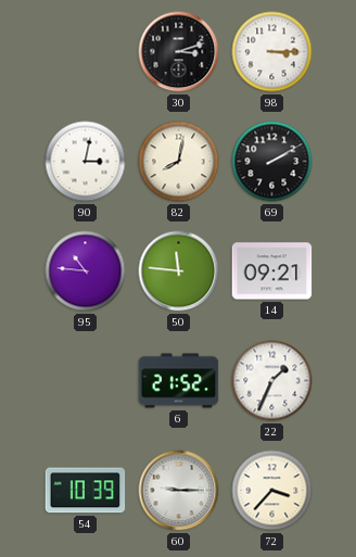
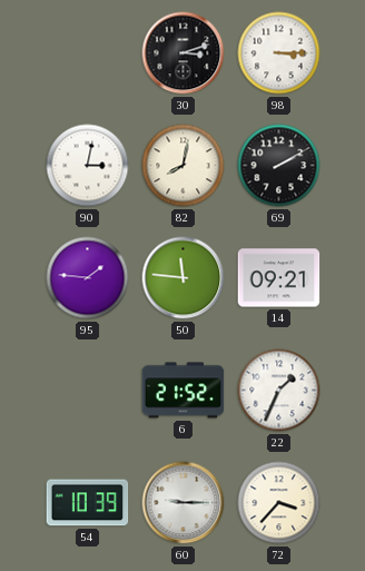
95: 10:46 -> 1:46
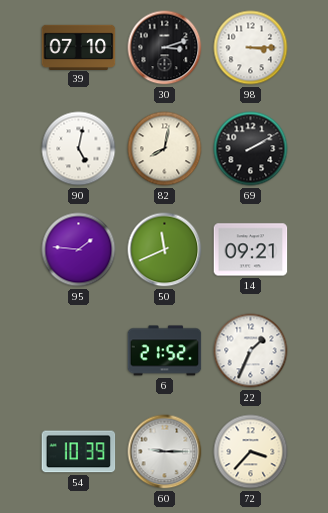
39: none -> 07:10
90: 3:02 -> 5:02
50: 11:46 -> 11:41
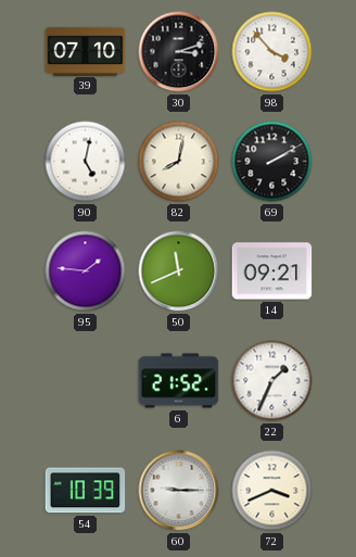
98: 3:15 -> 3:53
72: 3:37 -> 3:41
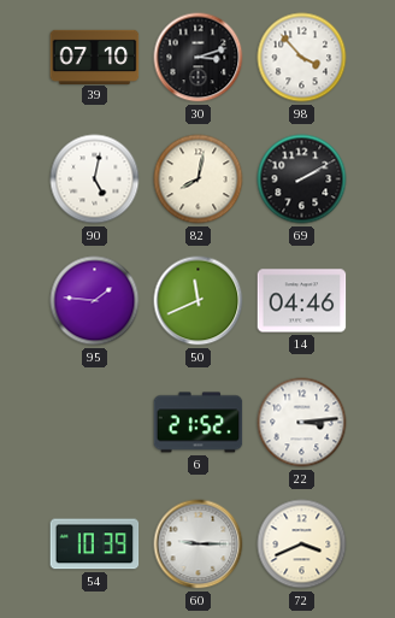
14: 09:21 -> 04:46
22: 1:34 -> 3:14
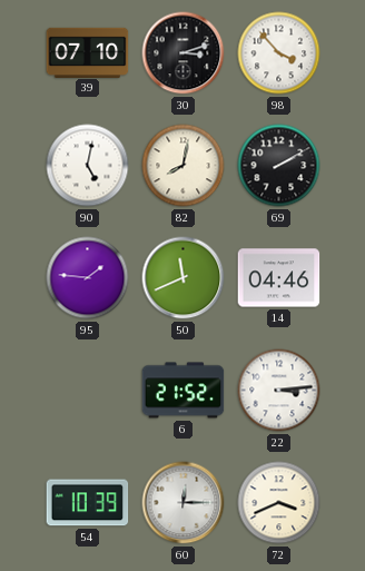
60: 9:15 -> 12:15
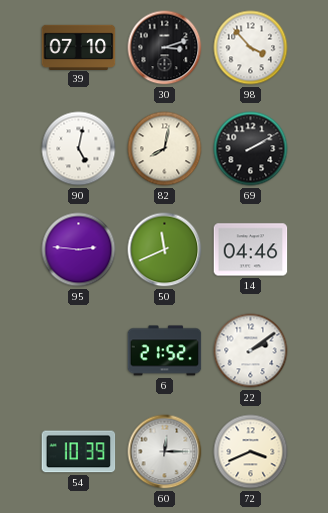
95: 1:46 -> 2:46
22: 3:14 -> 2:09
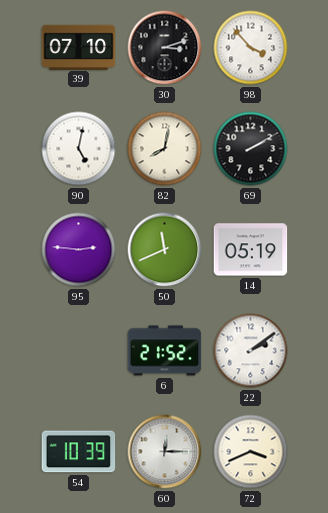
14: 04:46 -> 05:19
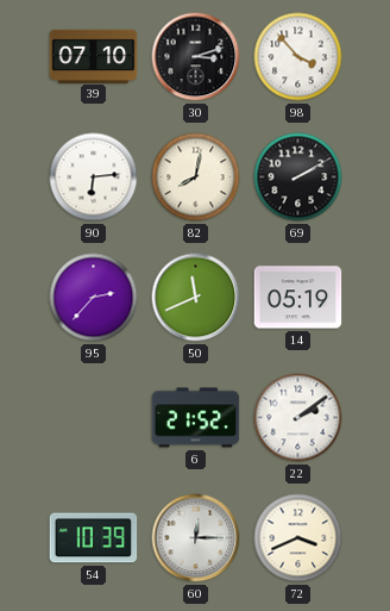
90: 5:02 -> 6:14
95: 2:46 -> 2:37
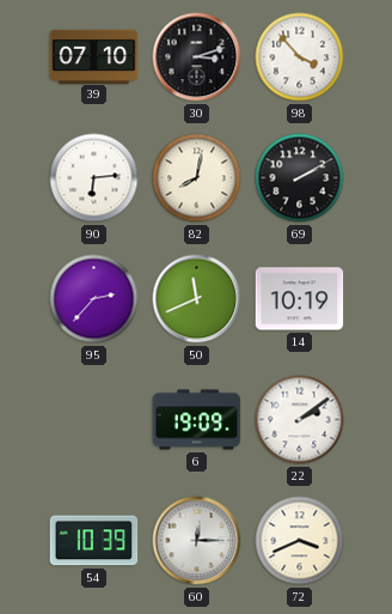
14: 05:19 -> 10:19
6: 21:52 -> 19:09
